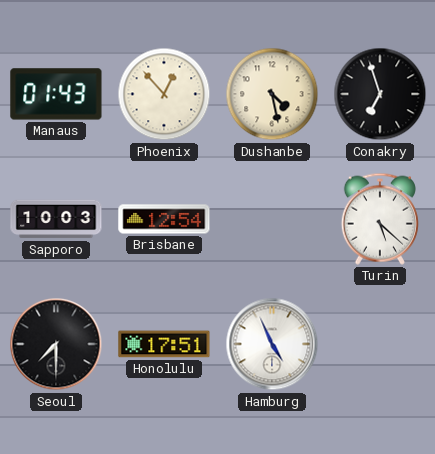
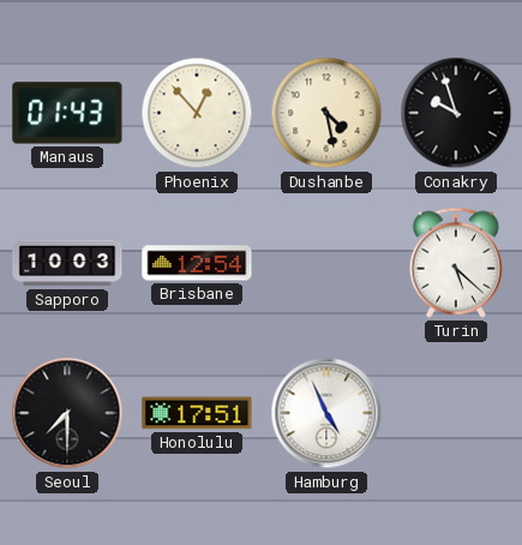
Conakry: 6:57 -> 9:57
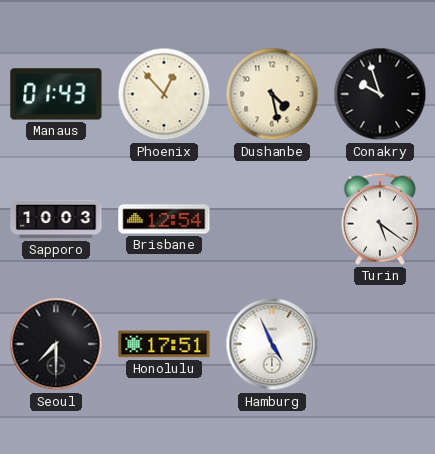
Turin: 5:22 -> 5:21
